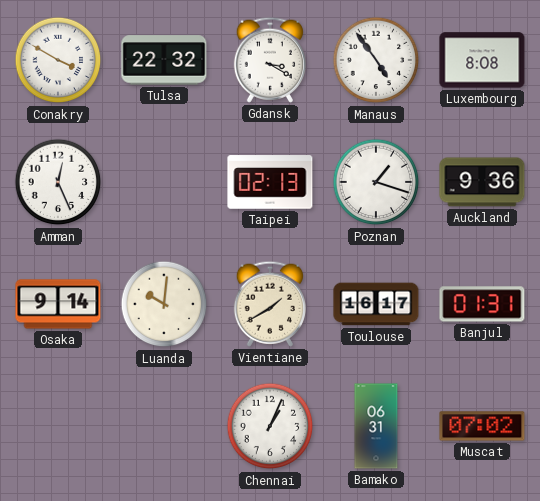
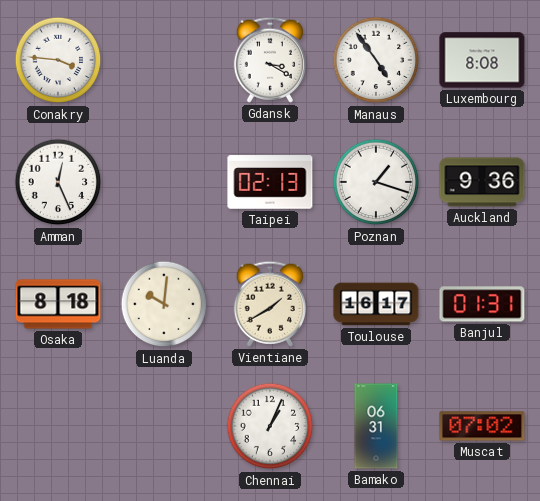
Conakry: 3:50 -> 3:46
Tulsa: 22:32 -> none
Osaka: 9:14 -> 8:18
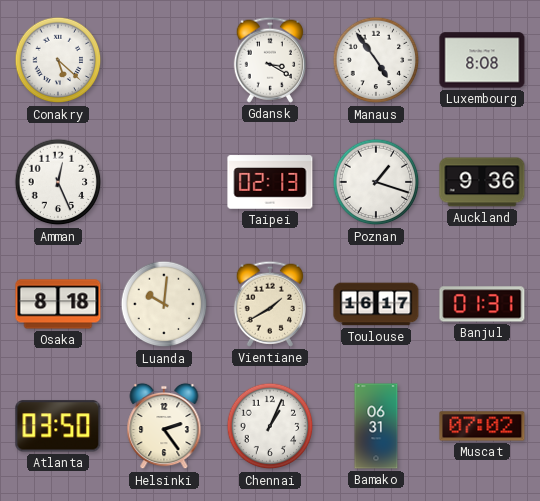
Conakry: 3:46 -> 5:22
Atlanta: none -> 03:50
Helsinki: none -> 2:24
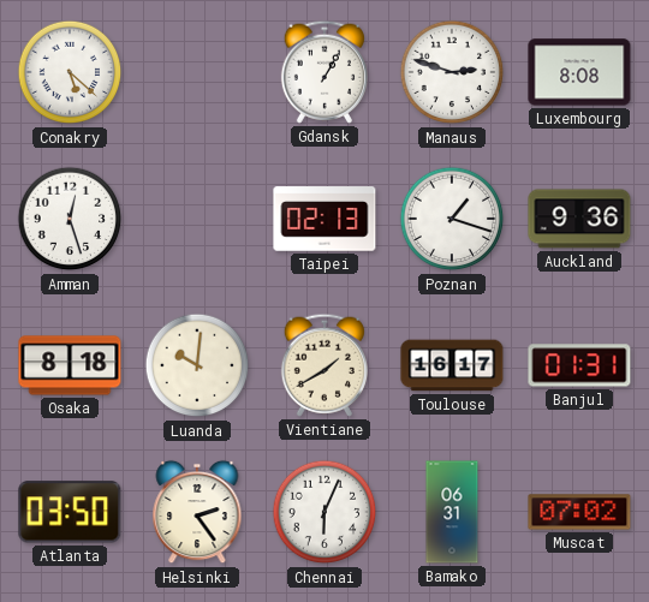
Gdansk: 3:20 -> 1:05
Manaus: 4:54 -> 2:48
Amman: 12:26 -> 12:27
Chennai: 1:04 -> 6:04
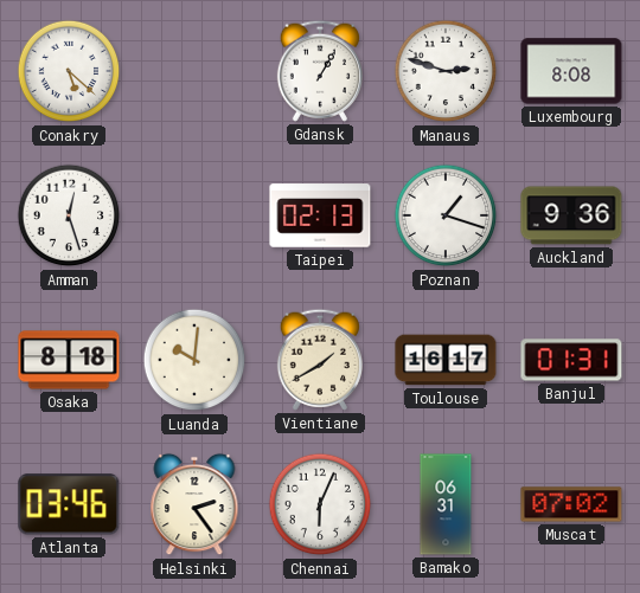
Atlanta: 03:50 -> 03:46
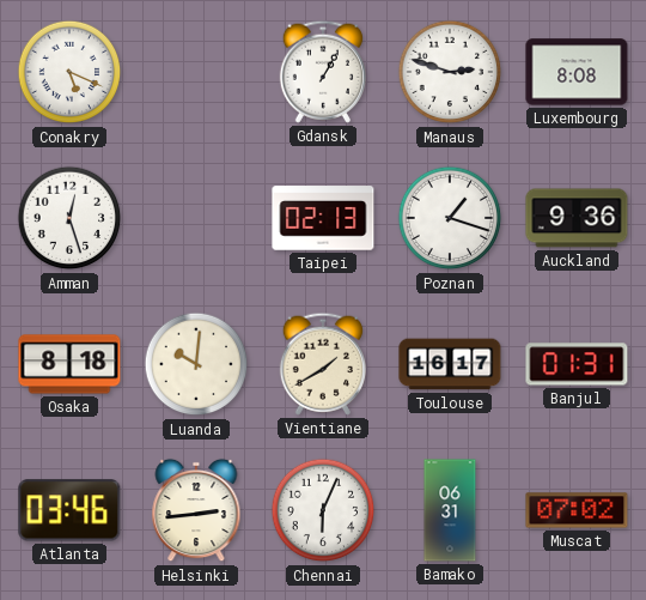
Conakry: 5:22 -> 5:19
Helsinki: 2:24 -> 2:44
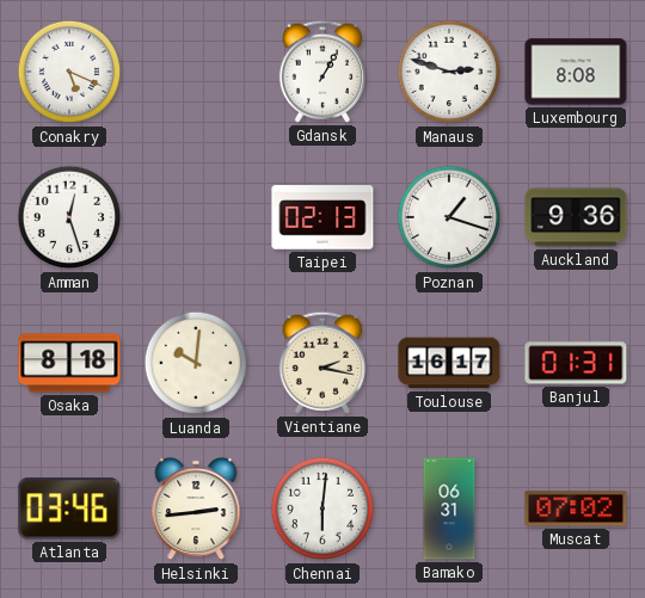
Vientiane: 1:40 -> 2:17
Chennai: 6:04 -> 6:01
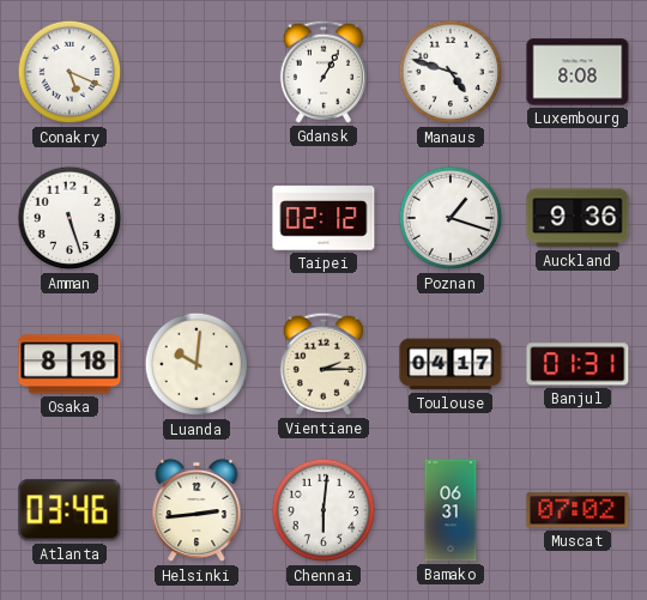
Manaus: 2:48 -> 4:48
Amman: 12:27 -> 5:27
Taipei: 02:13 -> 02:12
Vientiane: 2:17 -> 2:15
Toulouse: 16:17 -> 04:17
